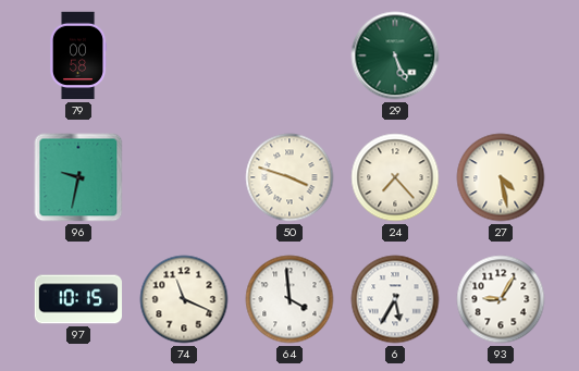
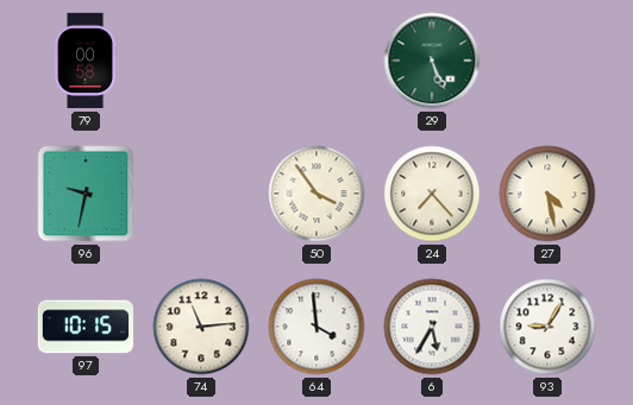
50: 3:48 -> 3:54
74: 11:19 -> 11:14
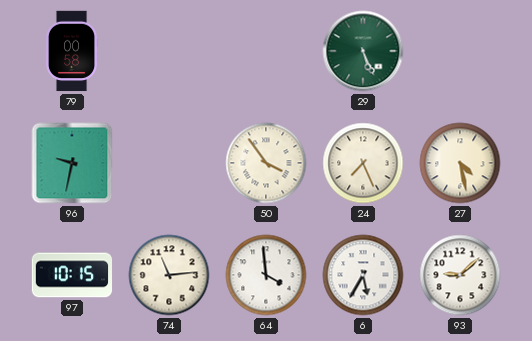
24: 7:23 -> 7:26
93: 9:05 -> 9:08
